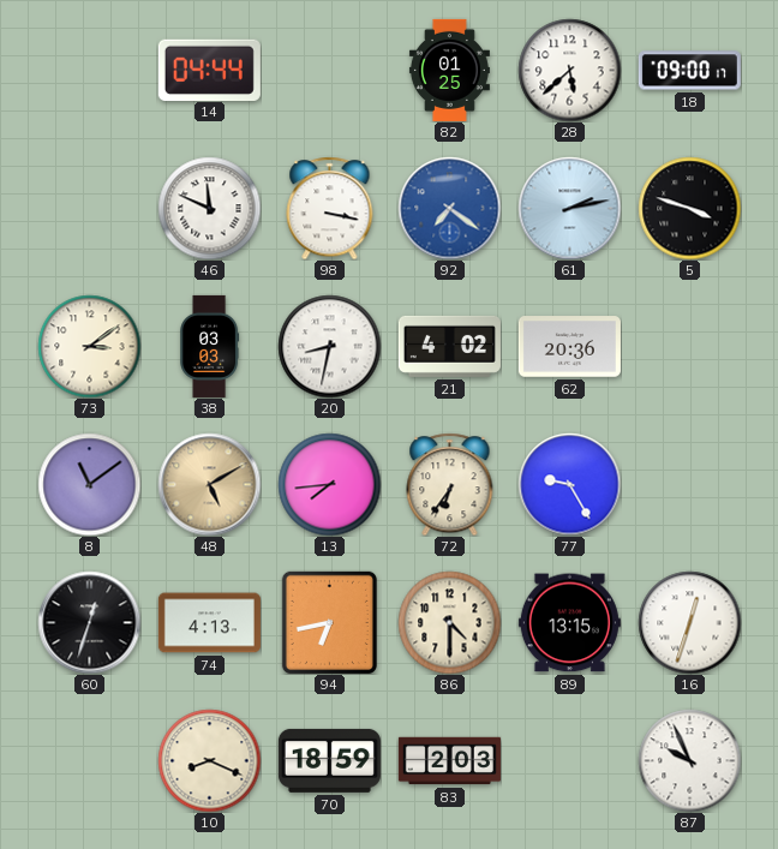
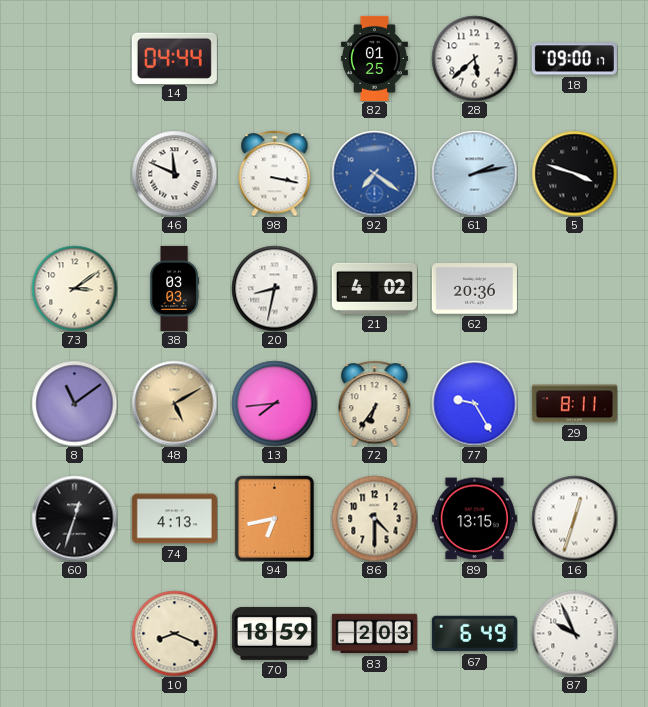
29: none -> 8:11
67: none -> 6:49
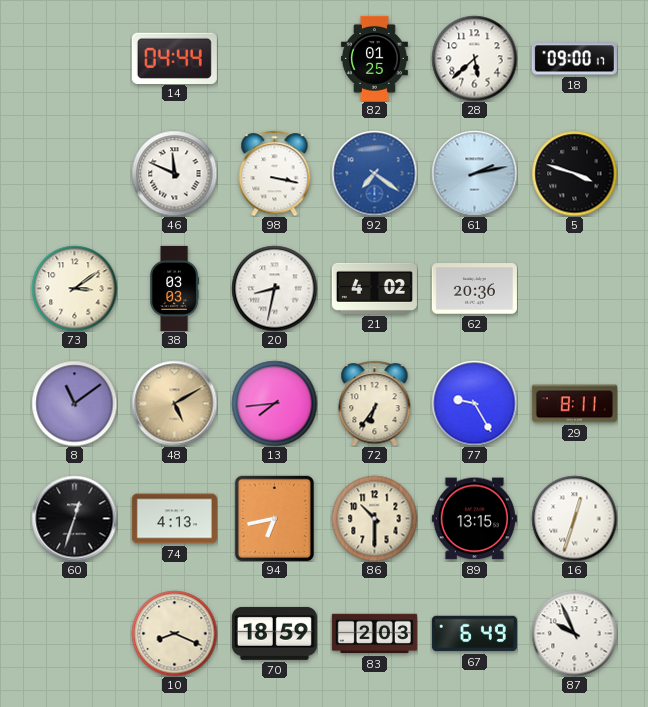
86: 4:30 -> 10:30
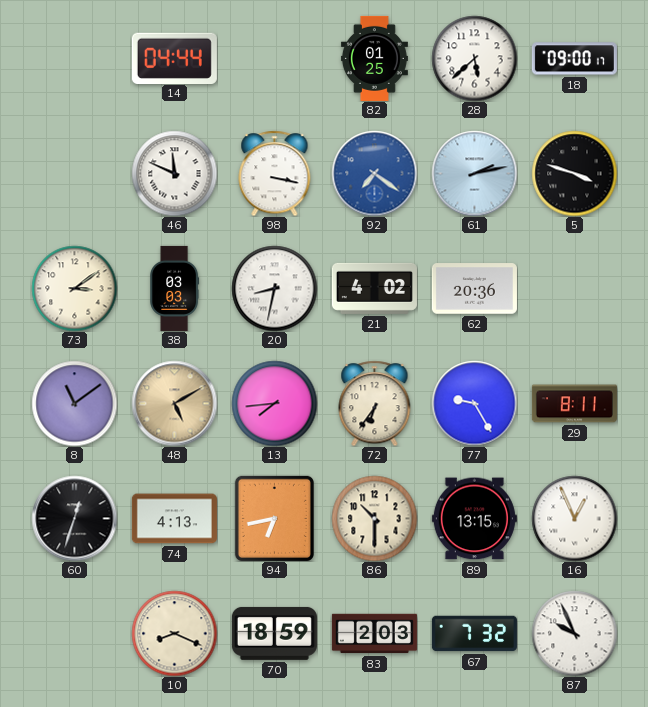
16: 12:33 -> 12:56
67: 6:49 -> 7:32
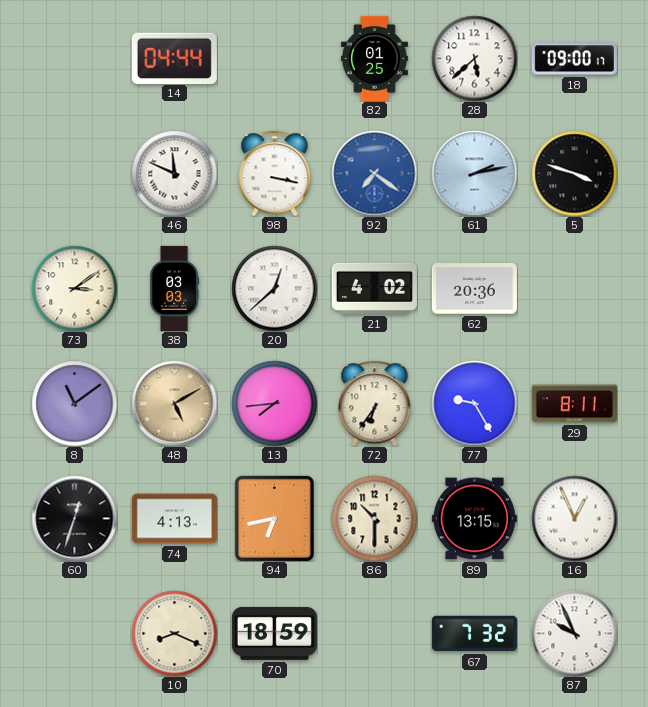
20: 8:32 -> 12:38
83: 2:03 -> none
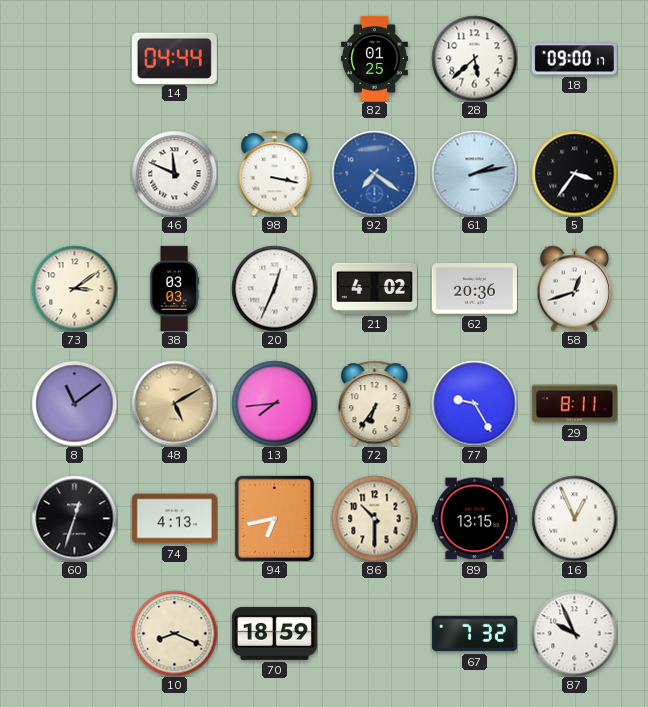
5: 3:48 -> 3:36
20: 12:38 -> 12:34
58: none -> 12:42
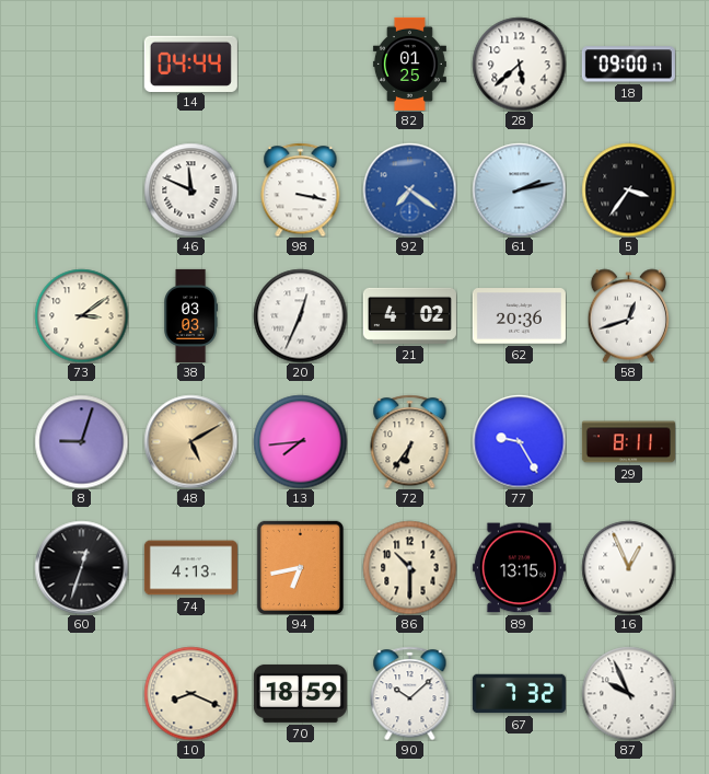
8: 11:09 -> 9:03
90: none -> 10:08
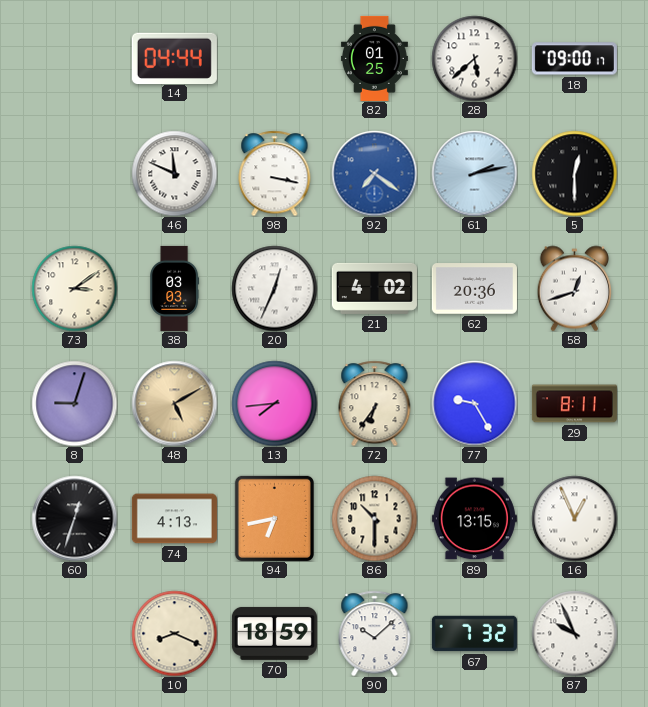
5: 3:36 -> 12:30
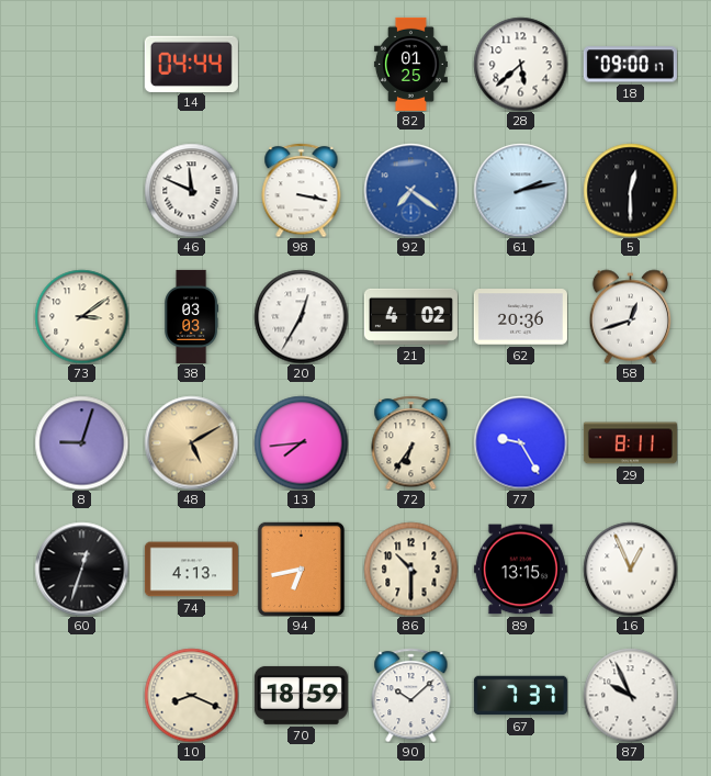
20: 12:34 -> 12:35
67: 7:32 -> 7:37
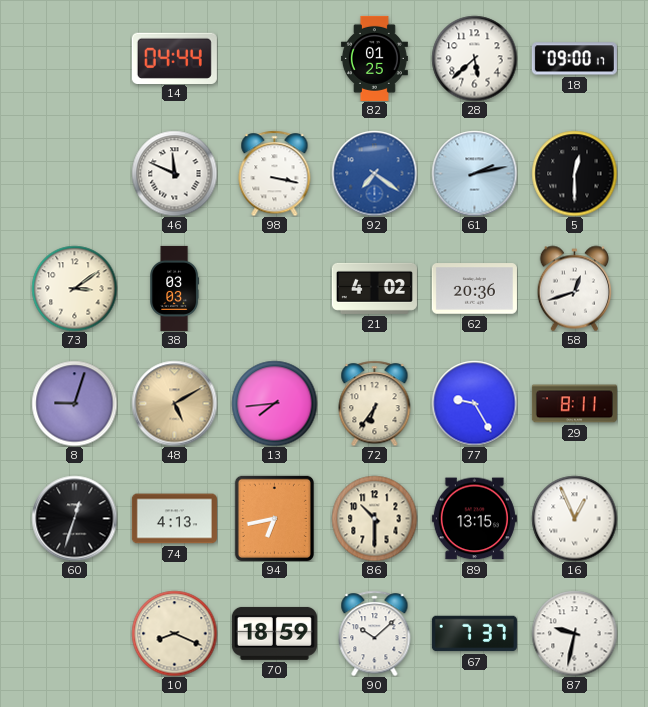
20: 12:35 -> none
87: 9:56 -> 9:32
